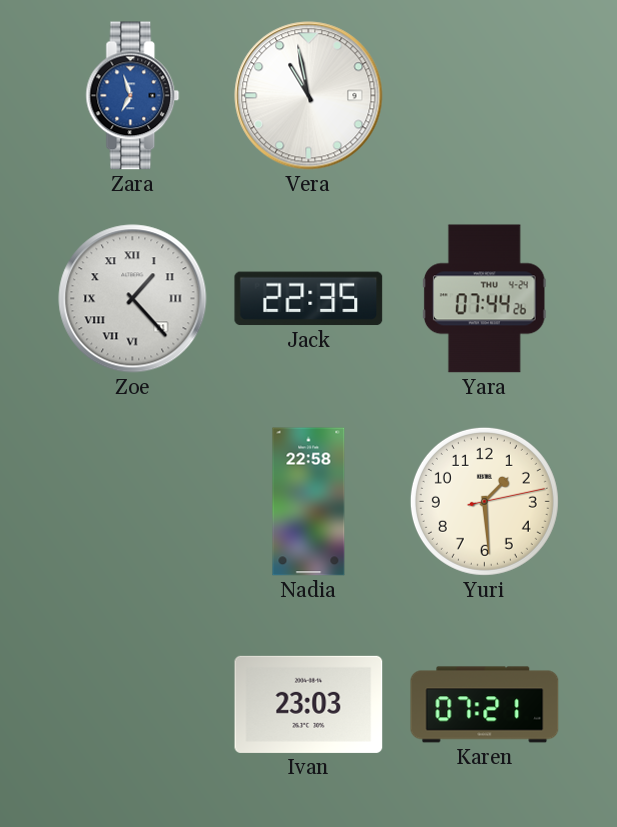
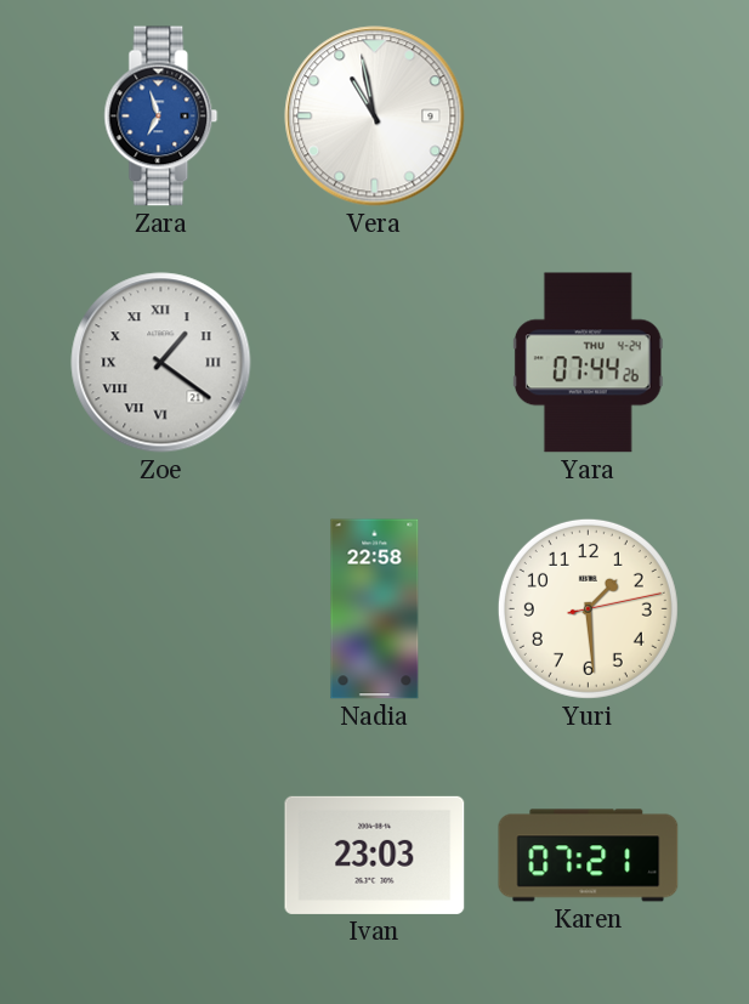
Zoe: 1:23 -> 1:21
Jack: 22:35 -> none
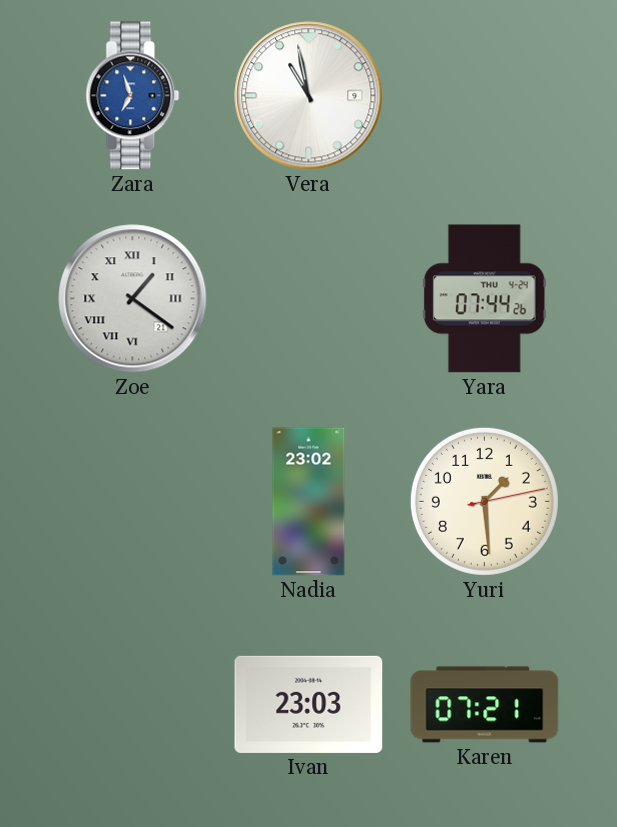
Nadia: 22:58 -> 23:02
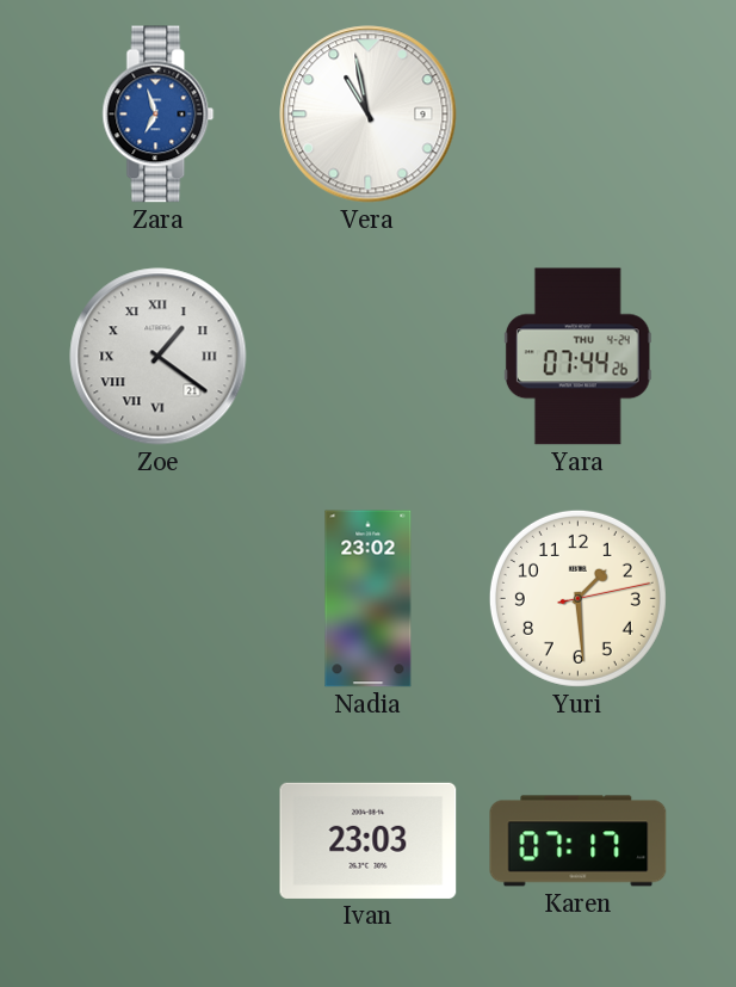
Karen: 07:21 -> 07:17
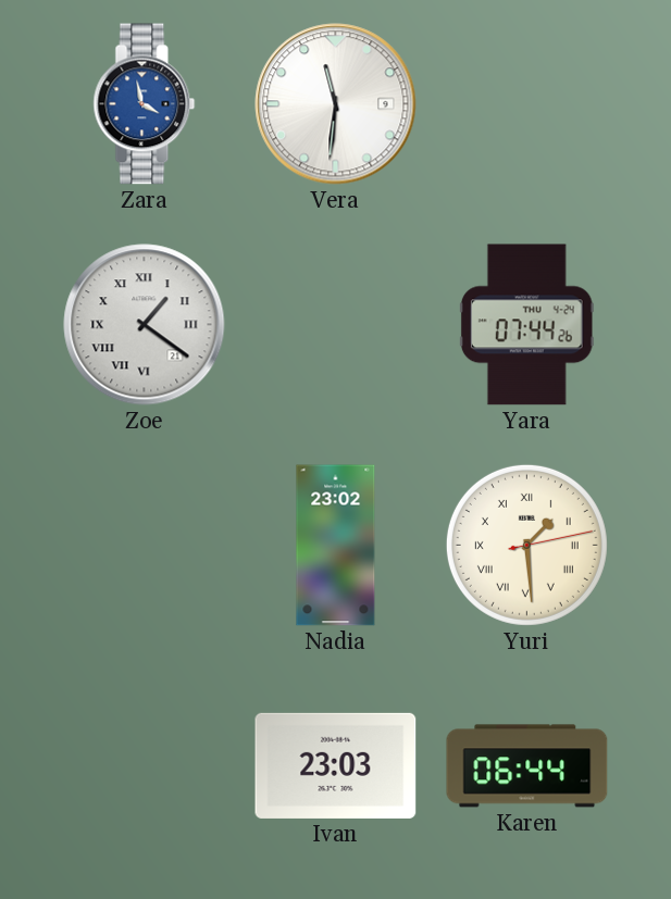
Zara: 6:57 -> 3:58
Vera: 10:58 -> 11:31
Yuri numerals: Arabic -> Roman
Karen: 07:17 -> 06:44
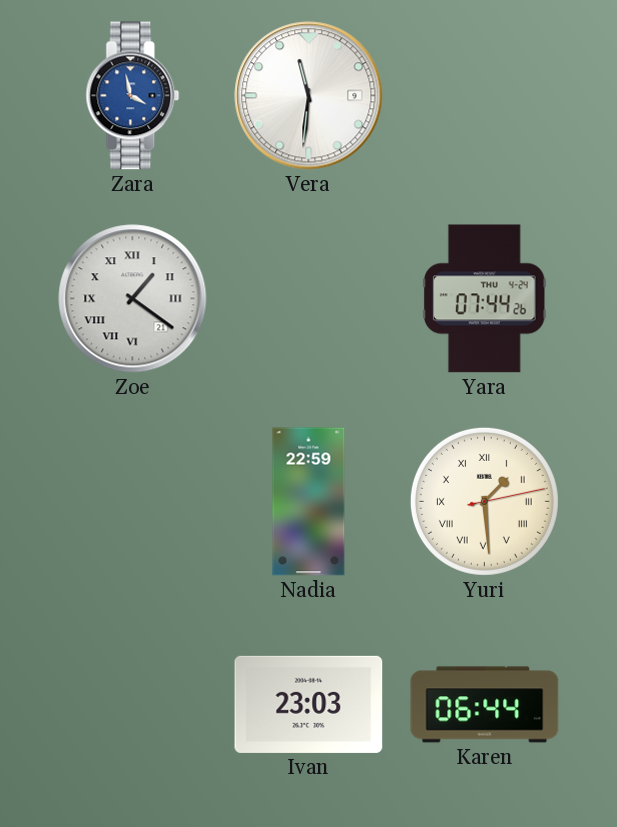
Nadia: 23:02 -> 22:59
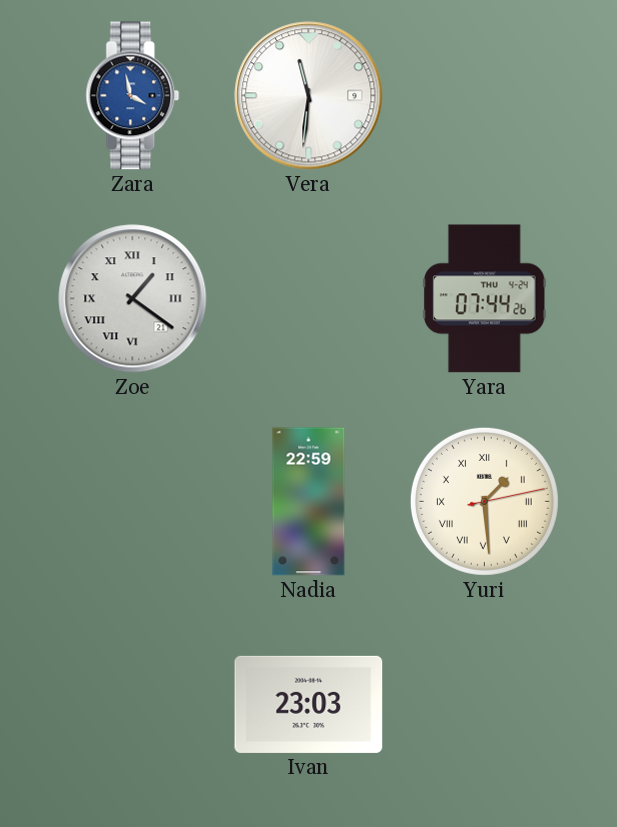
Karen: 06:44 -> none
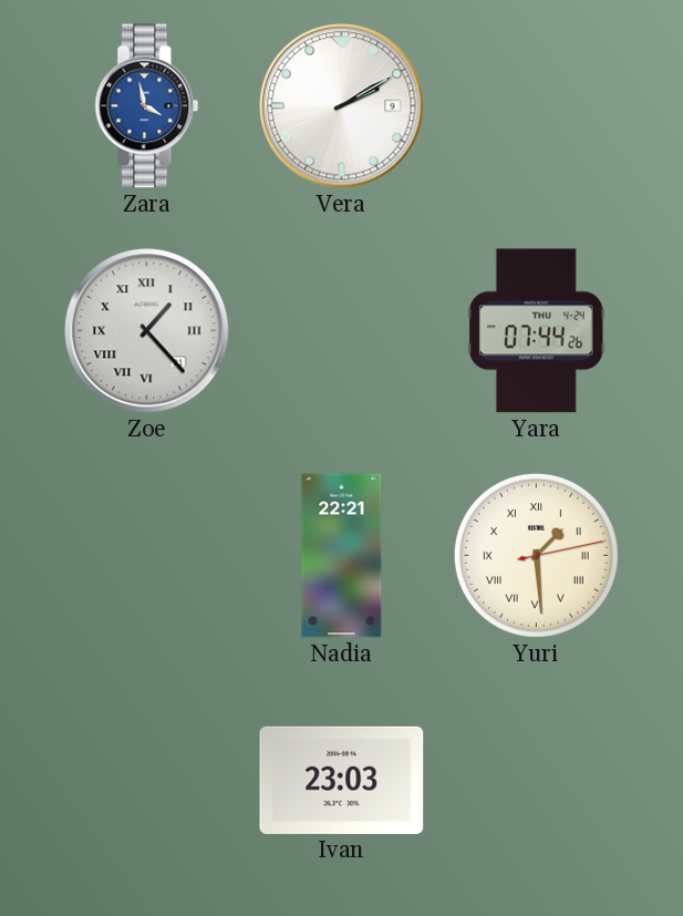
Vera: 11:31 -> 2:10
Zoe: 1:21 -> 1:23
Nadia: 22:59 -> 22:21
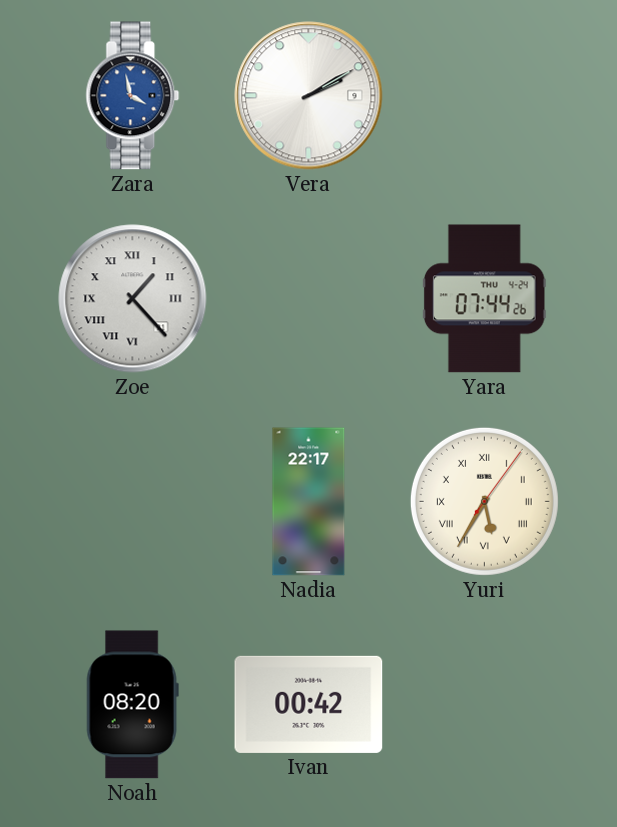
Nadia: 22:21 -> 22:17
Yuri: 1:29 -> 5:35
Noah: none -> 08:20
Ivan: 23:03 -> 00:42
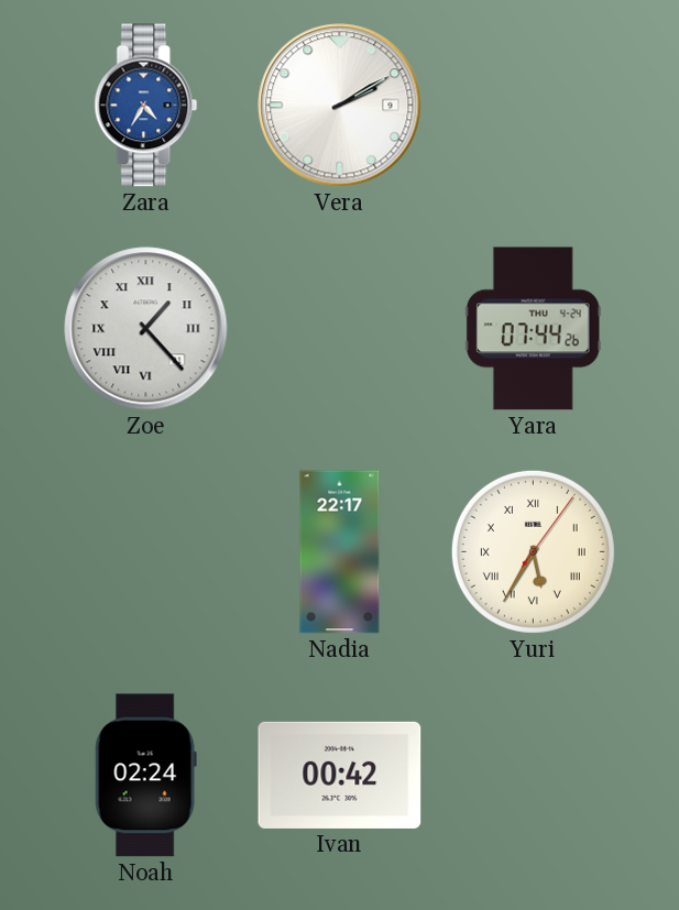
Zara: 3:58 -> 4:35
Noah: 08:20 -> 02:24
